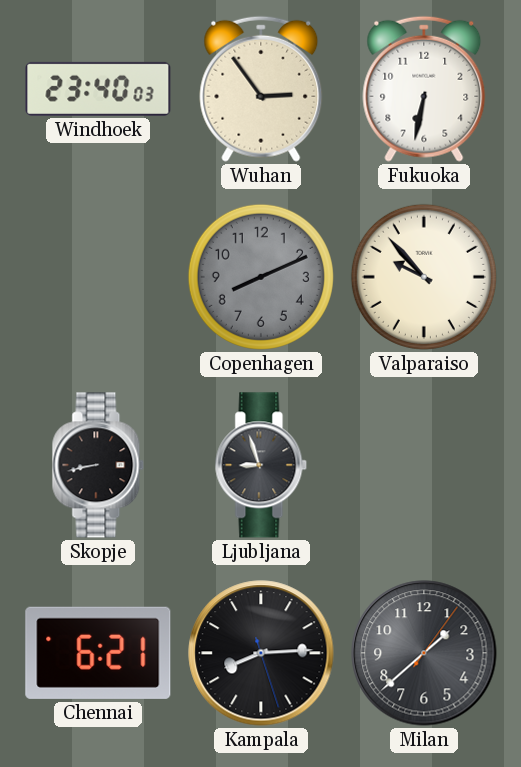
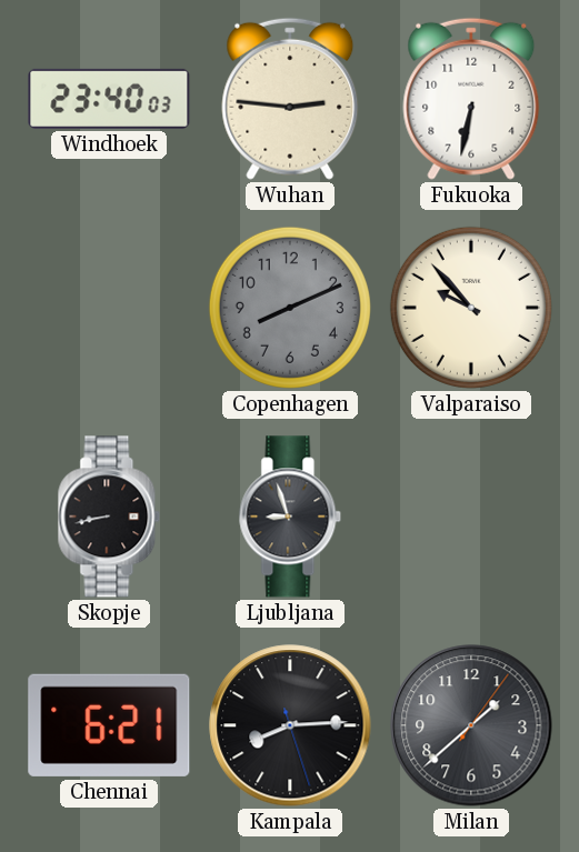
Wuhan: 2:54 -> 2:46
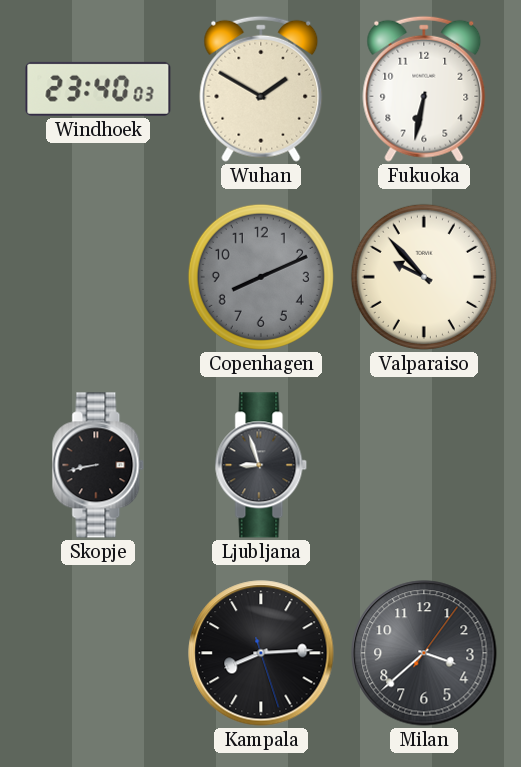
Wuhan: 2:46 -> 1:50
Chennai: 6:21 -> none
Milan: 1:38 -> 3:38
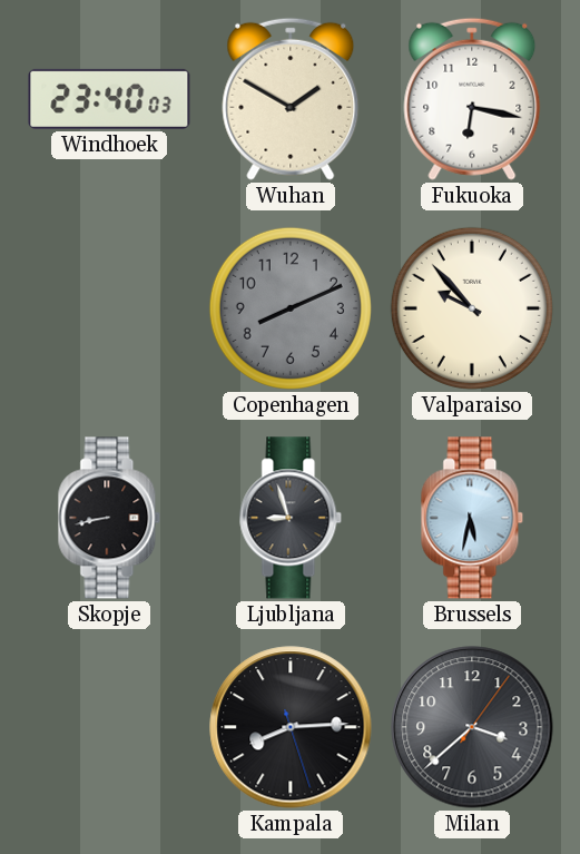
Fukuoka: 6:32 -> 6:17
Brussels: none -> 5:32
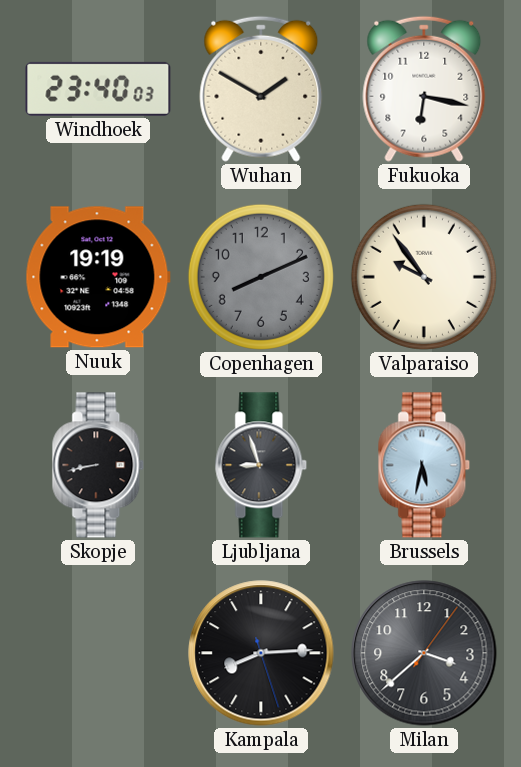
Nuuk: none -> 19:19
Valparaiso: 9:53 -> 9:54
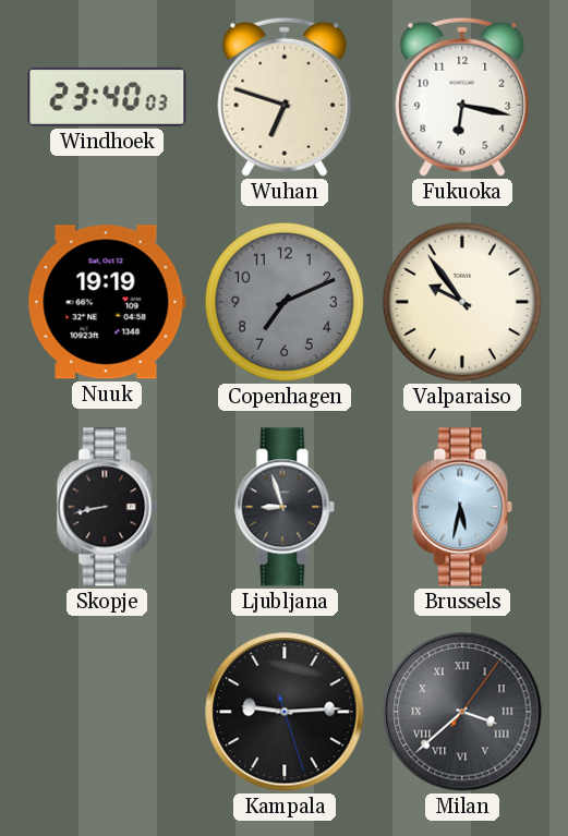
Wuhan: 1:50 -> 6:48
Copenhagen: 8:11 -> 7:11
Kampala: 8:14 -> 9:14
Milan numerals: Arabic -> Roman
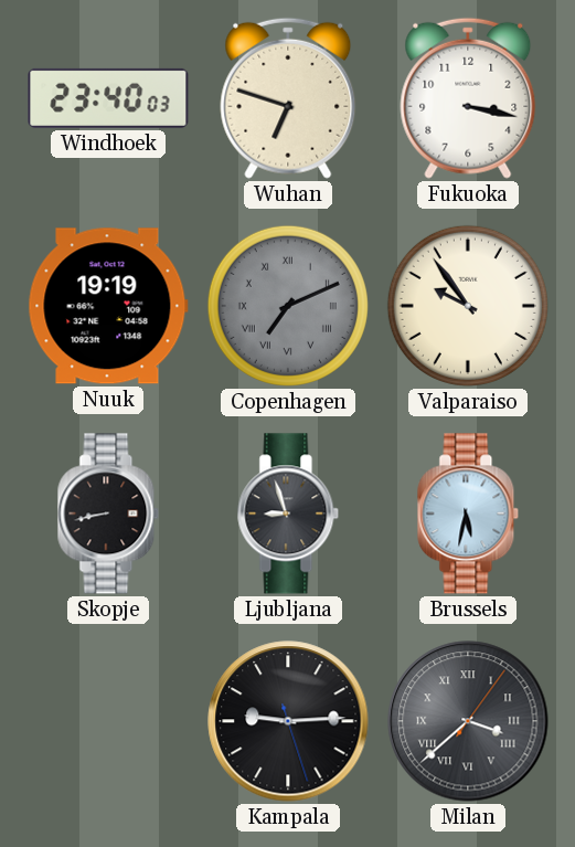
Fukuoka: 6:17 -> 3:17
Copenhagen numerals: Arabic -> Roman
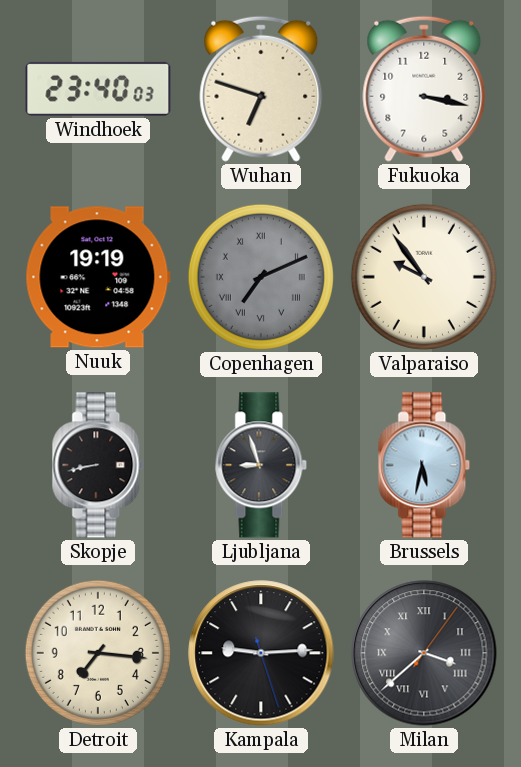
Detroit: none -> 7:16
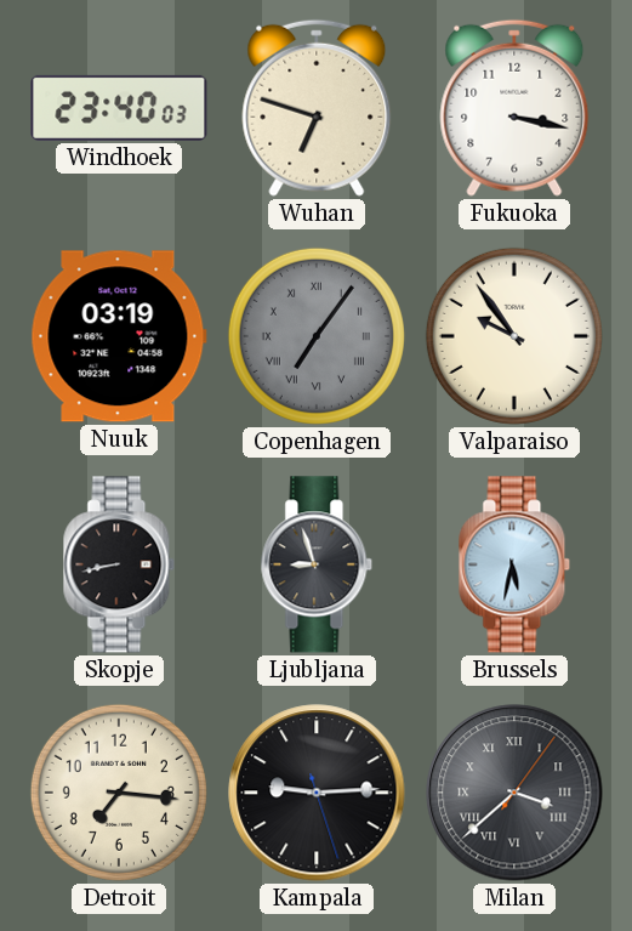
Nuuk: 19:19 -> 03:19
Copenhagen: 7:11 -> 7:06
